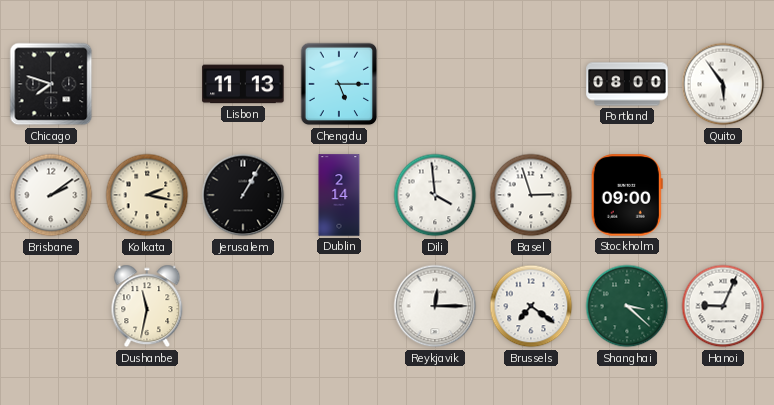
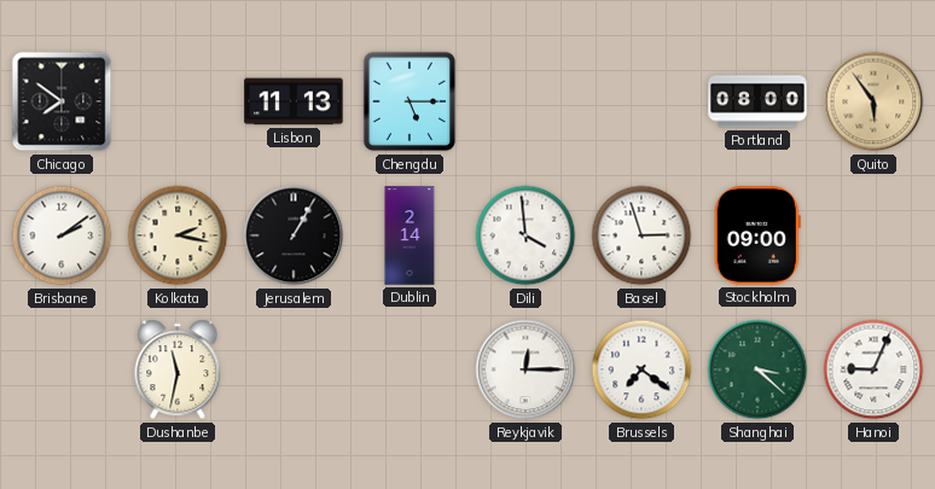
Chicago: 7:48 -> 7:51
Quito dial: white -> champagne
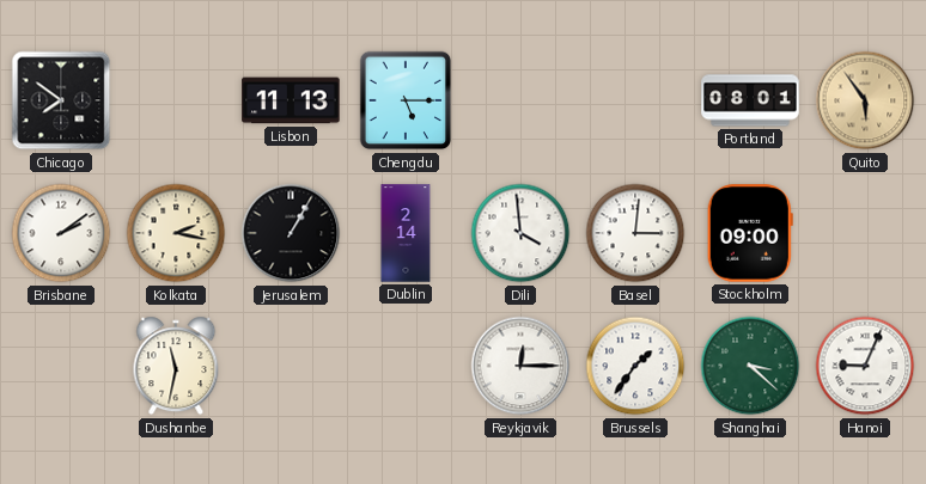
Portland: 08:00 -> 08:01
Basel: 2:57 -> 3:01
Brussels: 7:21 -> 1:36
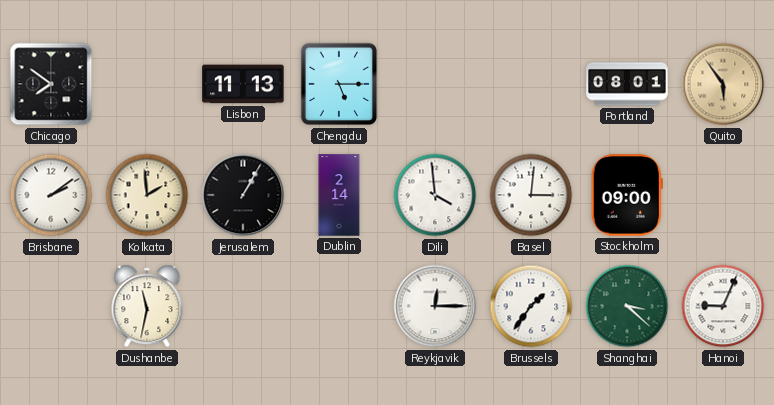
Kolkata: 2:17 -> 1:59
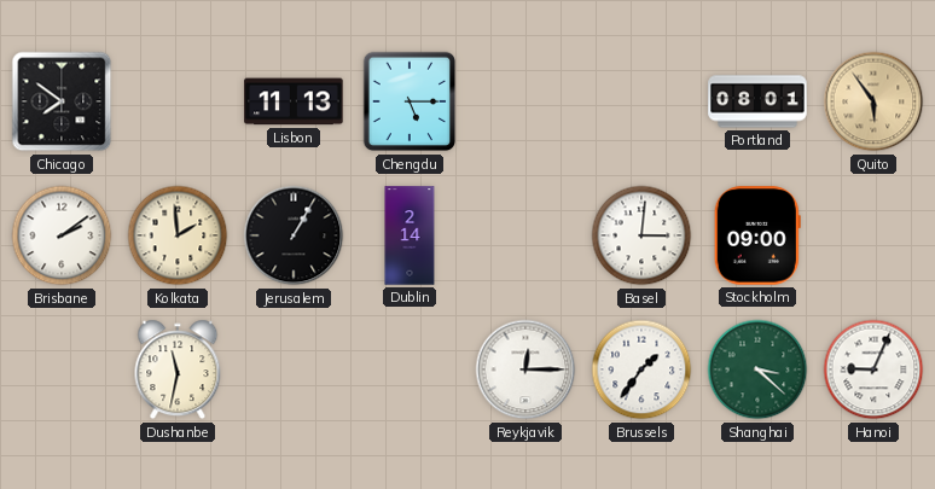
Dili: 3:59 -> none
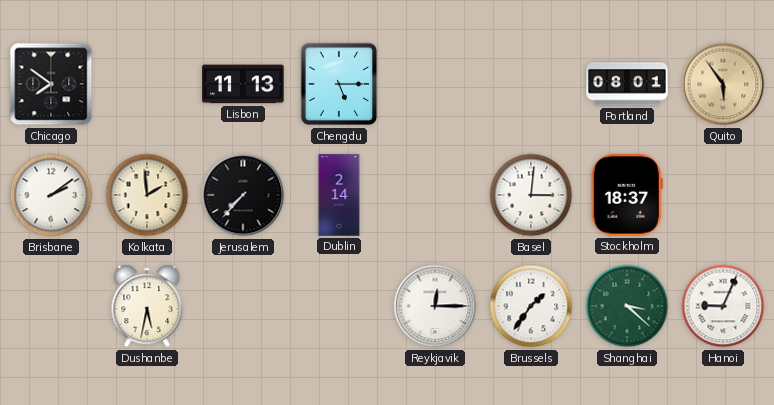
Jerusalem: 1:05 -> 7:37
Stockholm: 09:00 -> 18:37
Dushanbe: 11:32 -> 5:32
